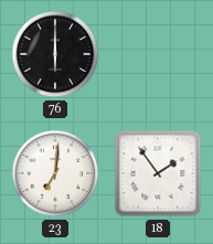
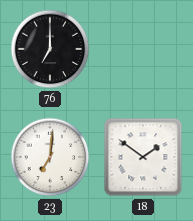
76: 6:00 -> 7:00
18: 1:54 -> 1:51
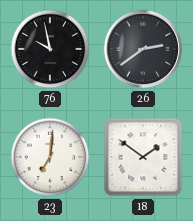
76: 7:00 -> 9:58
26: none -> 2:39
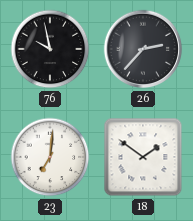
26: 2:39 -> 2:37
